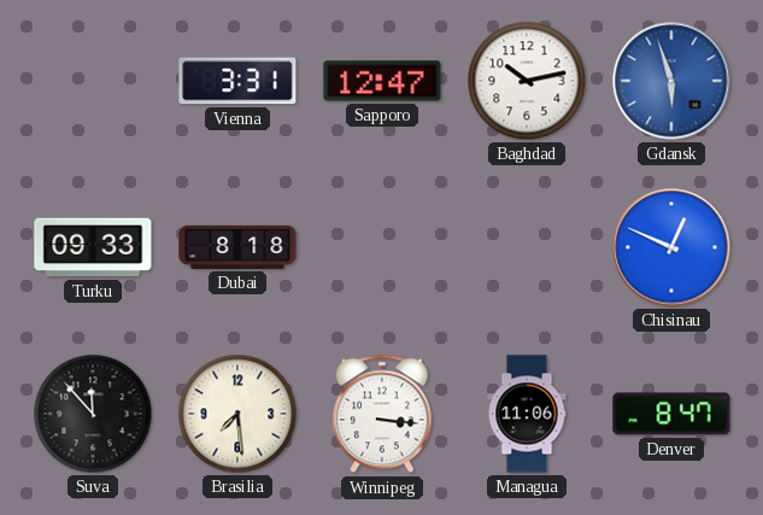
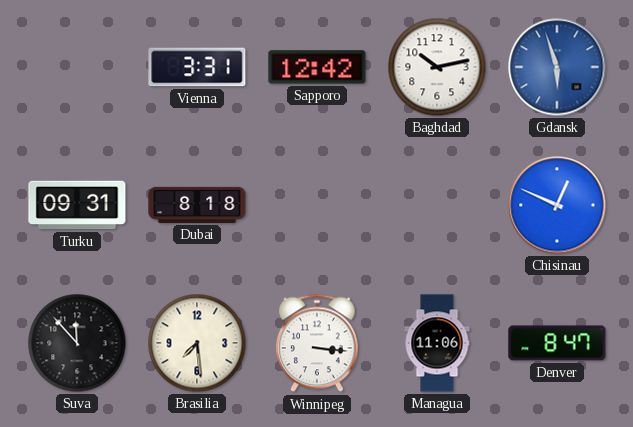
Sapporo: 12:47 -> 12:42
Turku: 09:33 -> 09:31
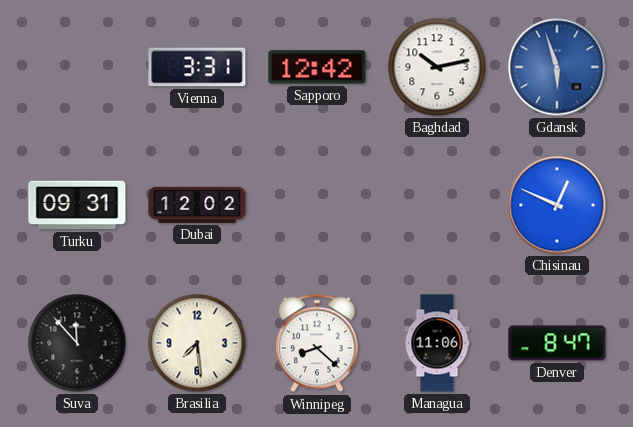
Dubai: 8:18 -> 12:02
Winnipeg: 3:16 -> 8:22
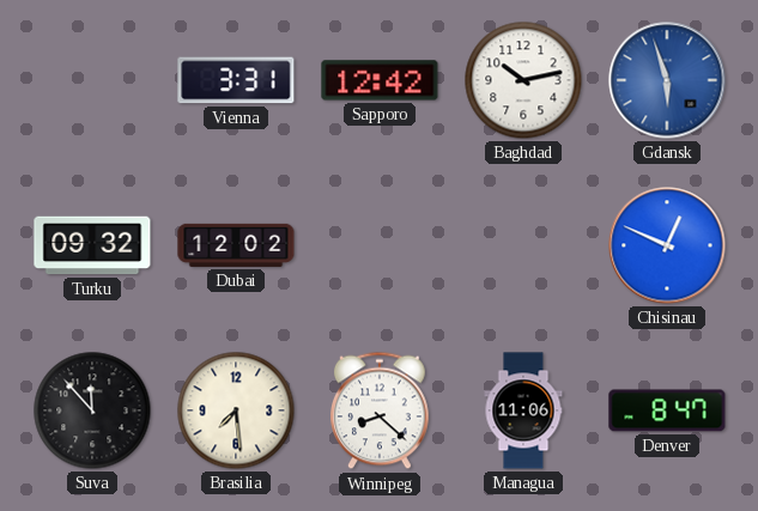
Turku: 09:31 -> 09:32
